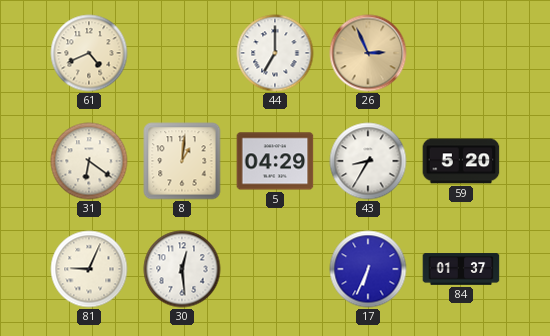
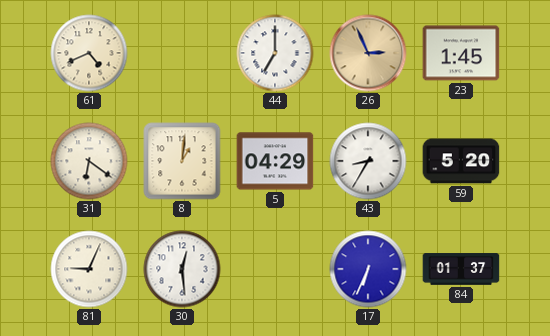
23: none -> 1:45
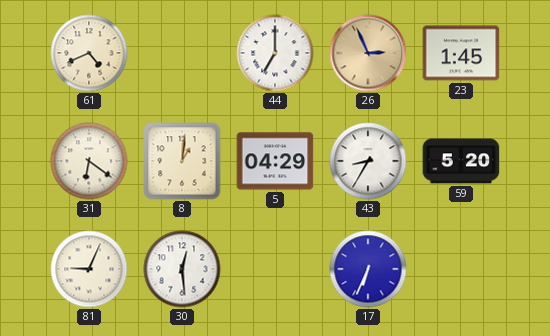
84: 01:37 -> none
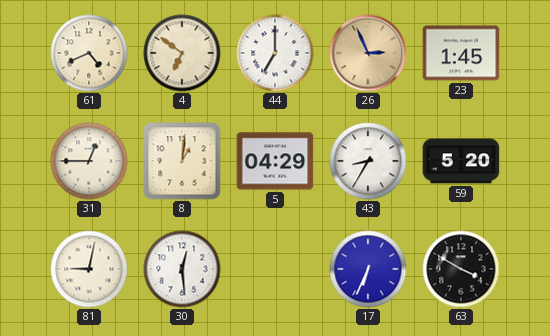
4: none -> 6:51
31: 6:21 -> 12:45
81: 9:04 -> 9:02
63: none -> 3:50
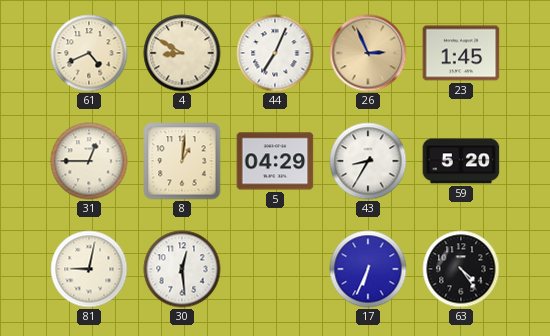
4: 6:51 -> 8:50
44: 7:00 -> 7:04
63: 3:50 -> 4:24
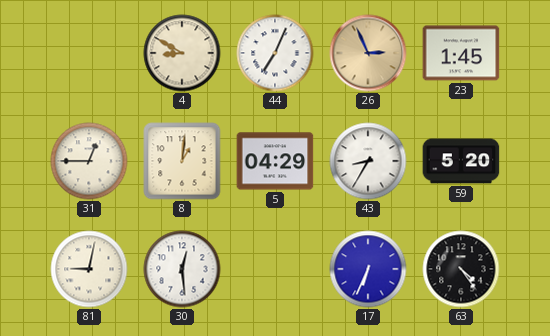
61: 4:41 -> none
